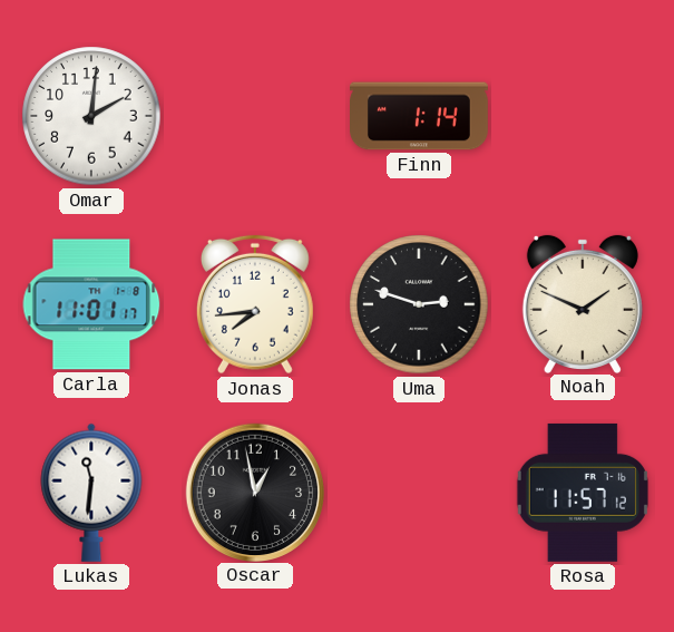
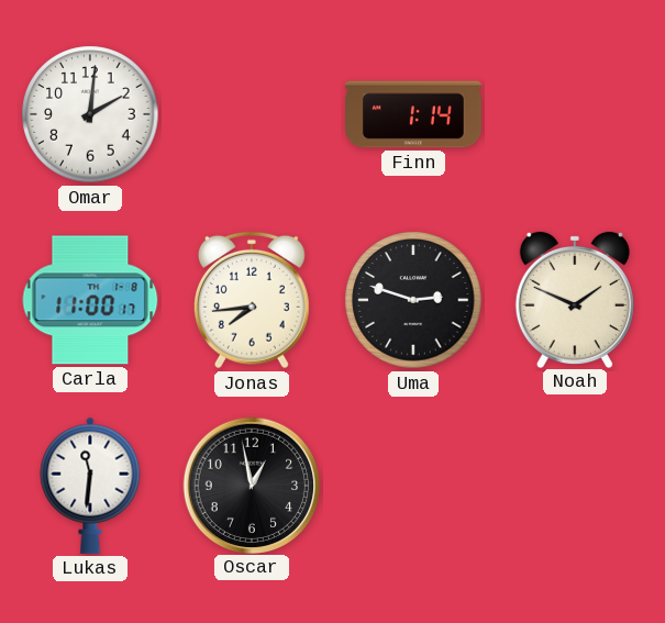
Carla: 11:01 -> 11:00
Rosa: 11:57 -> none
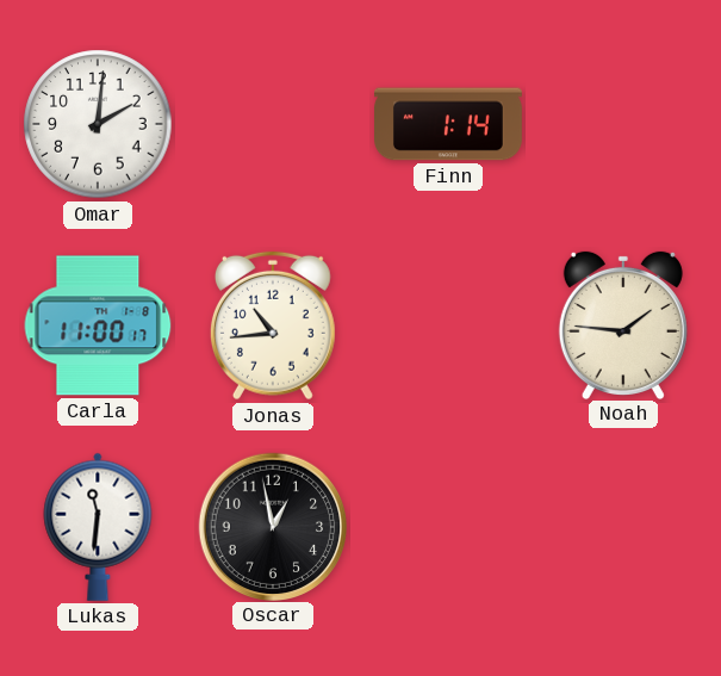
Jonas: 7:44 -> 10:44
Uma: 2:48 -> none
Noah: 1:49 -> 1:46
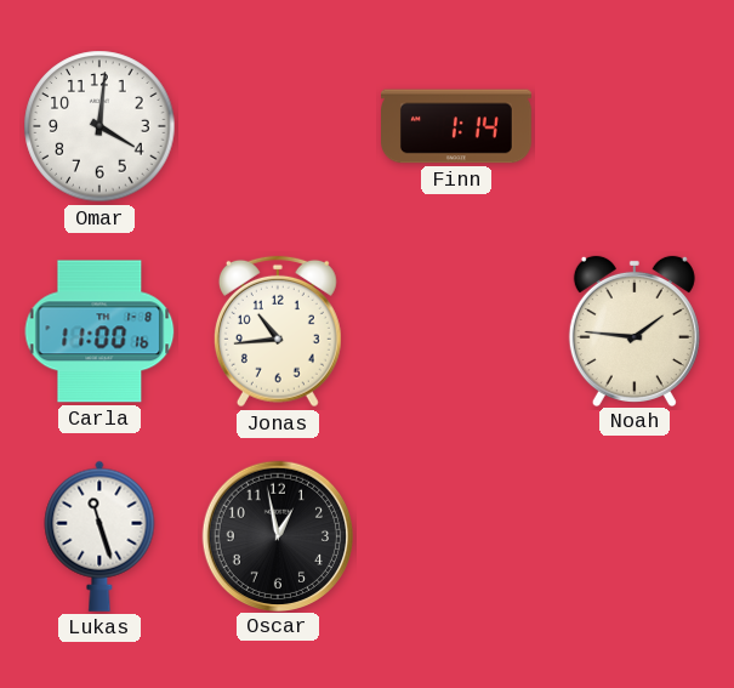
Omar: 2:01 -> 4:01
Carla: 11:00:17 -> 11:00:16
Lukas: 11:31 -> 11:27
